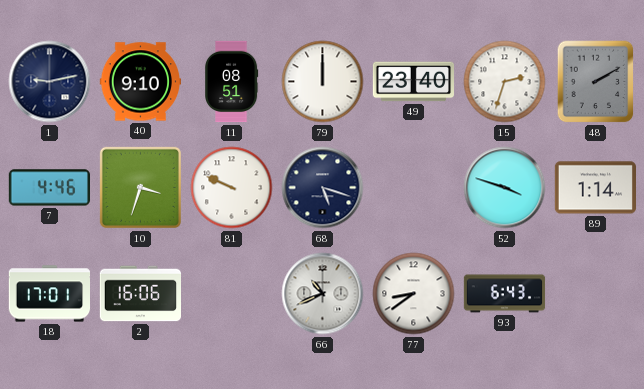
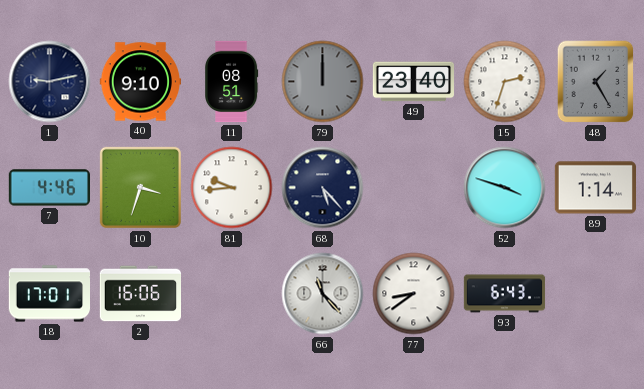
79 dial: white -> grey
48: 2:10 -> 1:25
81: 9:49 -> 9:44
68: 5:18 -> 5:23
66: 10:41 -> 11:23
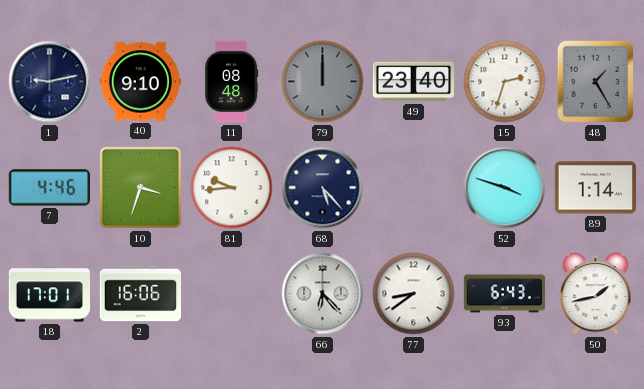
11: 08:51 -> 08:48
66: 11:23 -> 6:23
50: none -> 1:43
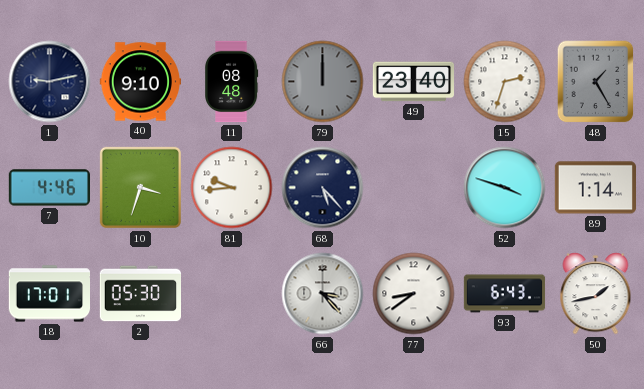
2: 16:06 -> 05:30
66: 6:23 -> 3:23
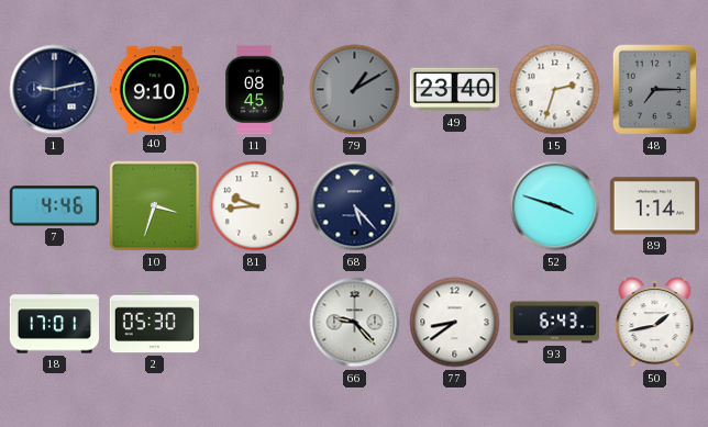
11: 08:48 -> 08:45
79: 12:00 -> 1:10
48: 1:25 -> 7:15
66: 3:23 -> 9:23
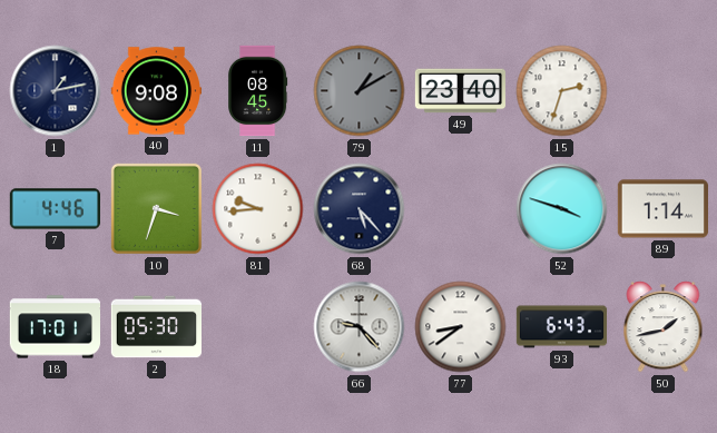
1: 9:13 -> 1:13
40: 9:10 -> 9:08
48: 7:15 -> none
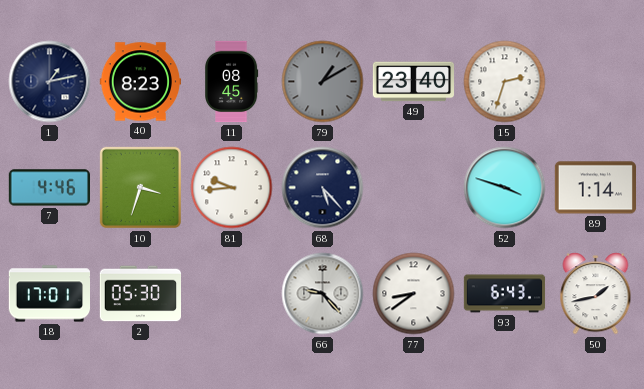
40: 9:08 -> 8:23
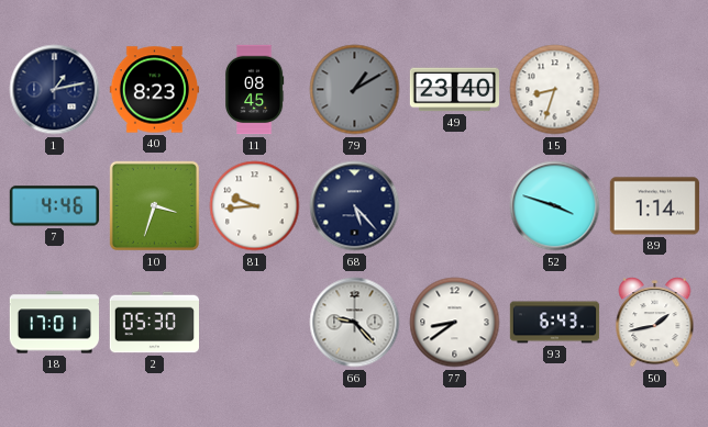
15: 2:33 -> 8:33
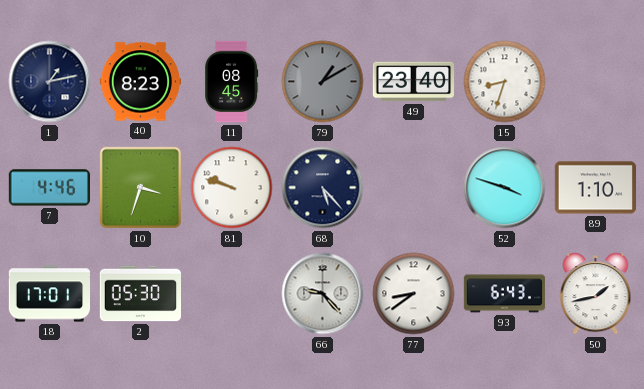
81: 9:44 -> 9:48
89: 1:14 -> 1:10
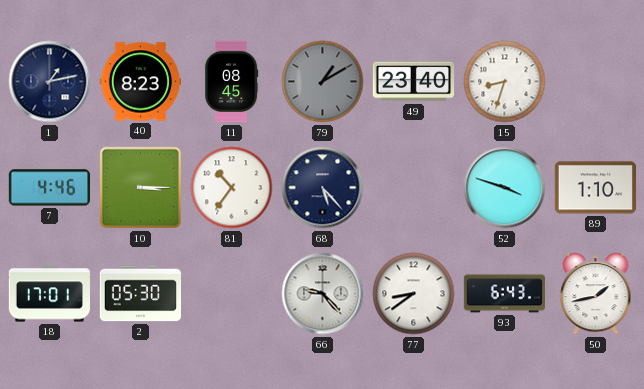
10: 3:33 -> 3:15
81: 9:48 -> 10:36
